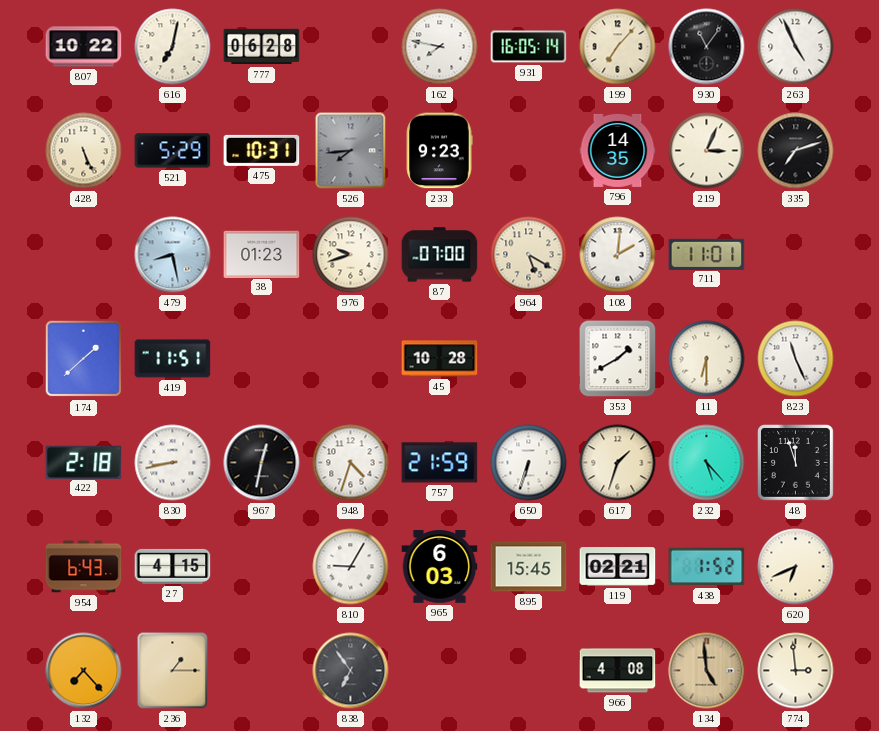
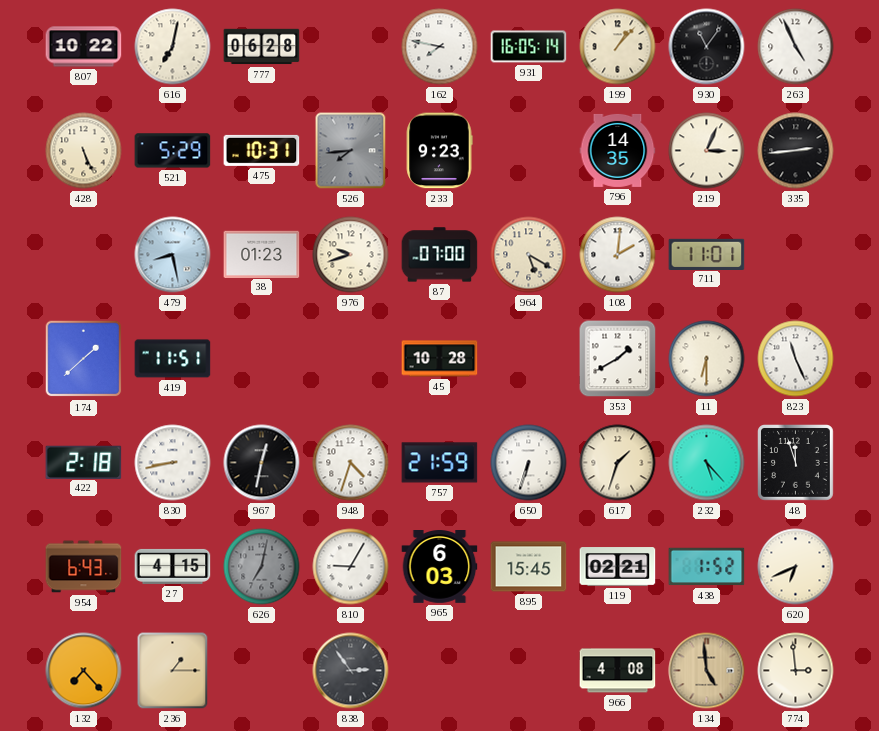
199: 7:07 -> 1:07
335: 7:12 -> 2:44
626: none -> 7:02
838: 6:54 -> 2:54
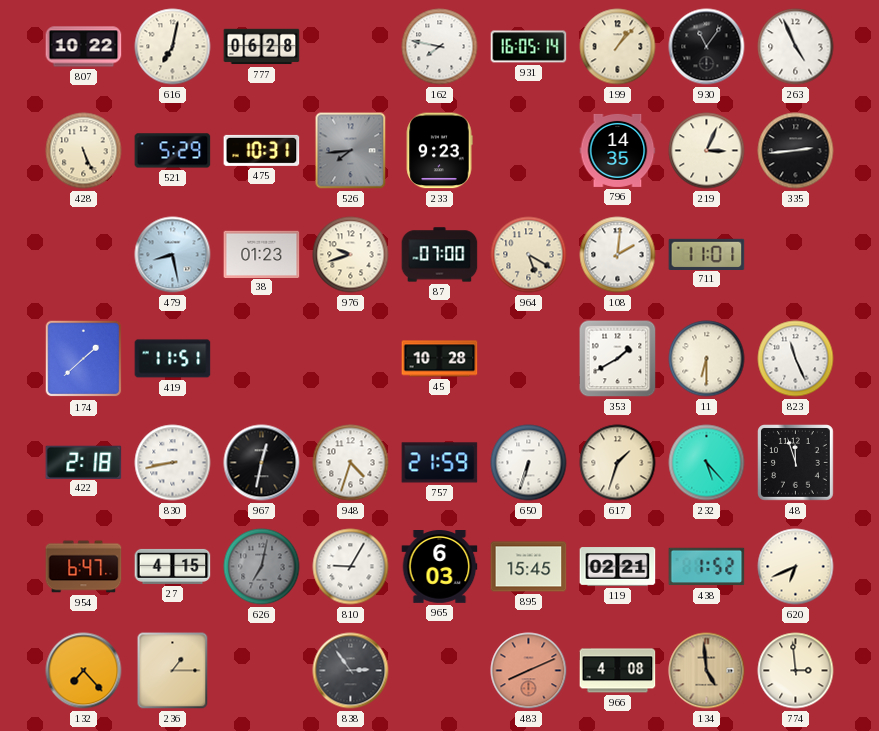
954: 6:43 -> 6:47
483: none -> 8:11
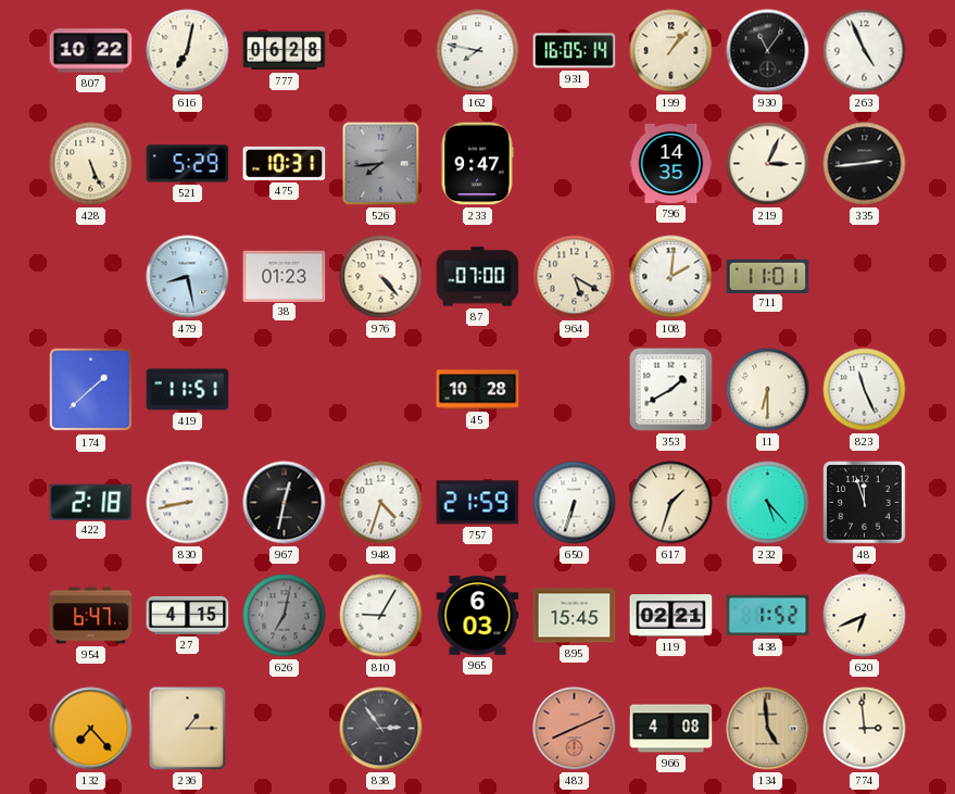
233: 9:23 -> 9:47
976: 9:42 -> 4:23
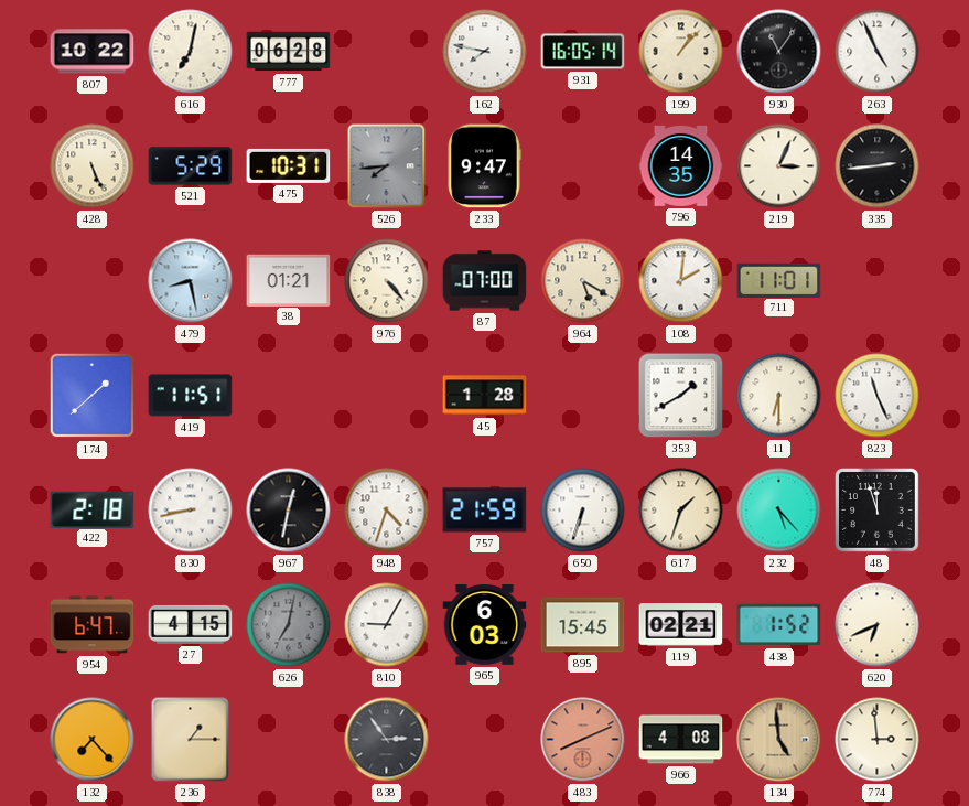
38: 01:23 -> 01:21
45: 10:28 -> 1:28
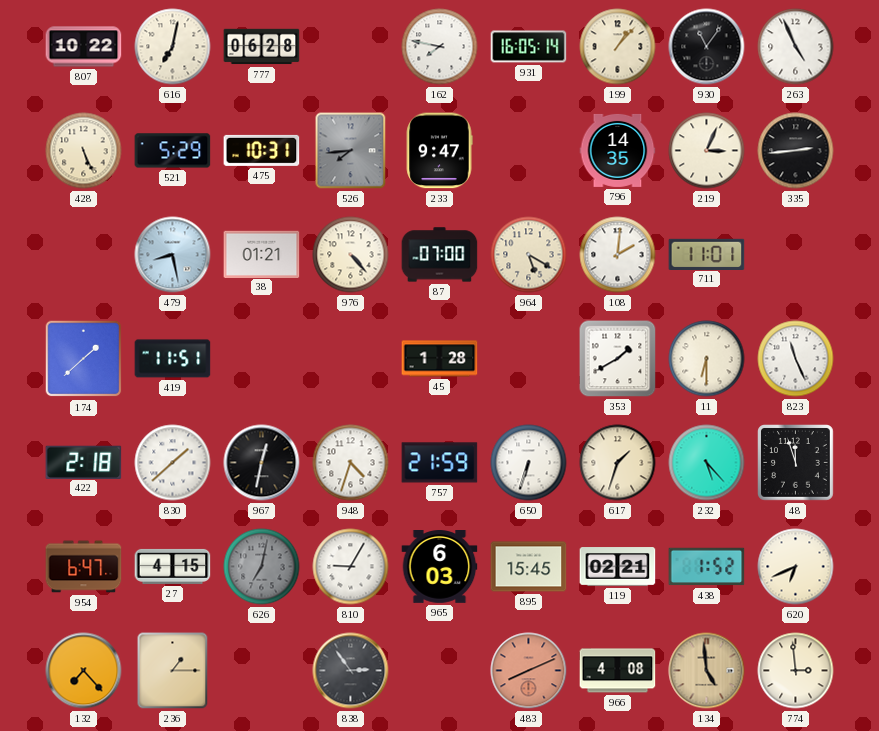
830: 8:43 -> 1:38
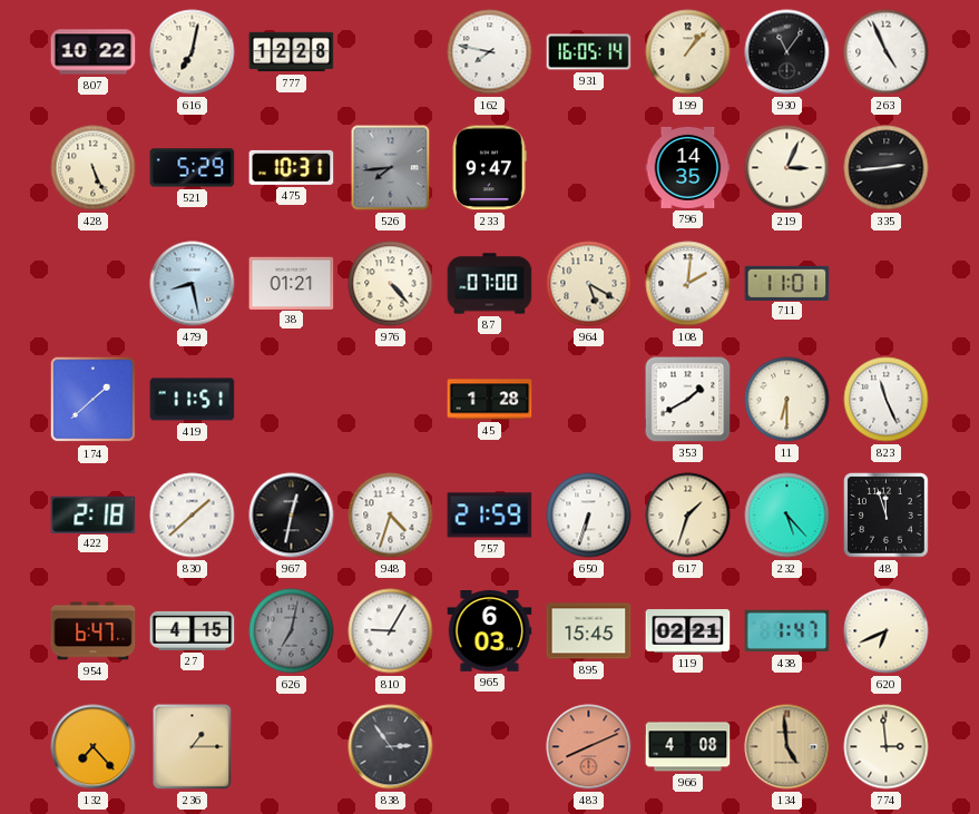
777: 06:28 -> 12:28
438: 1:52 -> 1:47
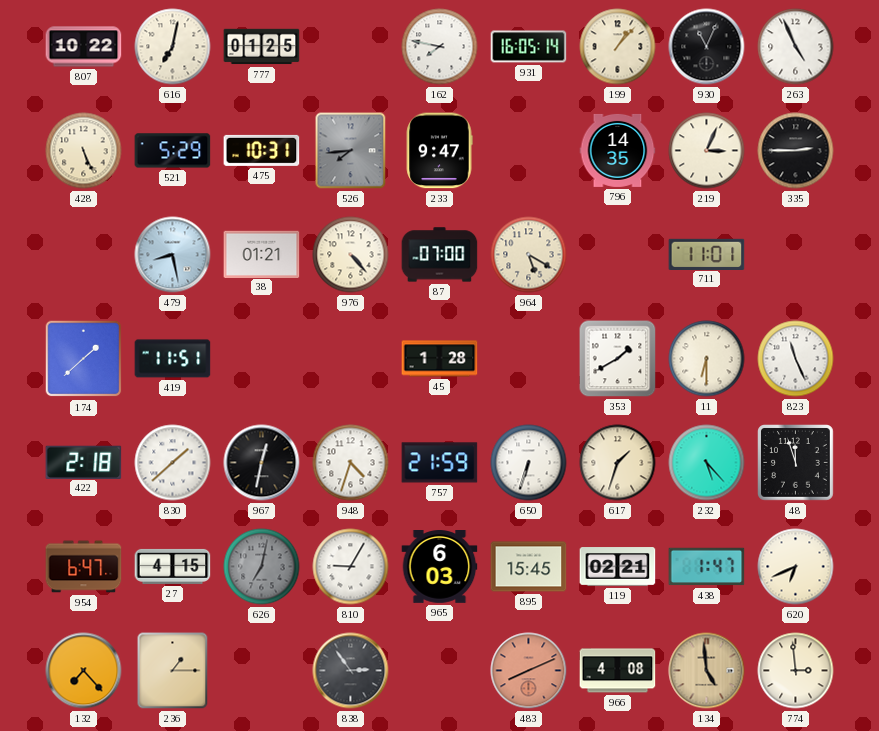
777: 12:28 -> 01:25
930: 11:06 -> 11:04
335: 2:44 -> 2:45
108: 2:01 -> none
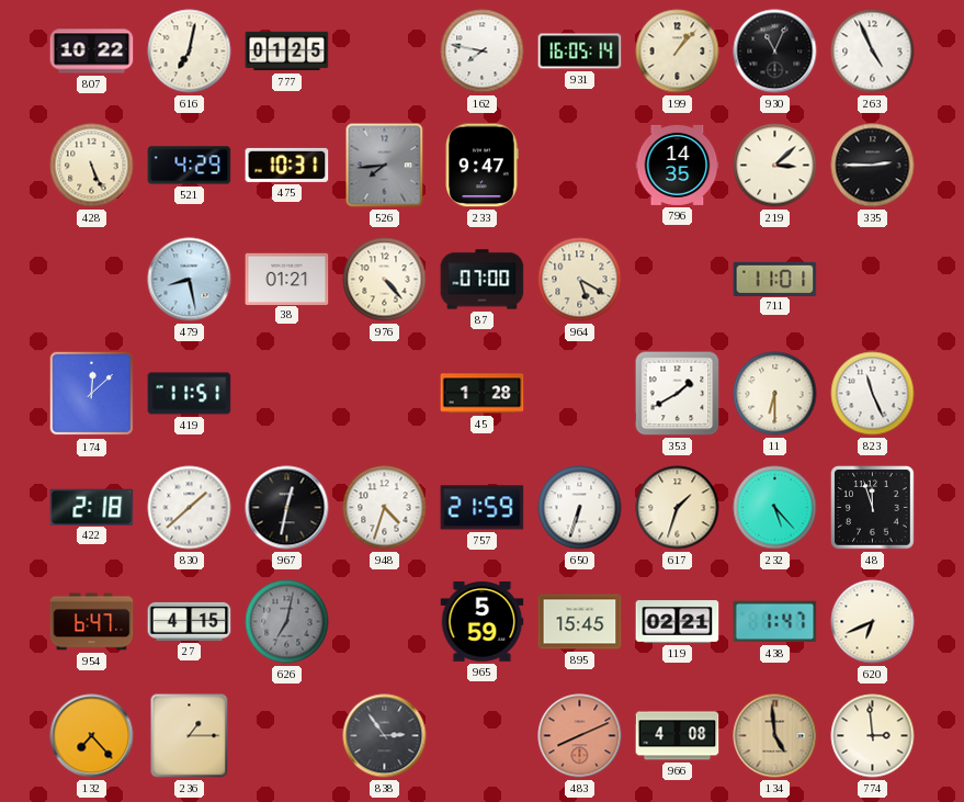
521: 5:29 -> 4:29
219: 3:04 -> 3:08
174: 1:38 -> 12:08
810: 9:05 -> none
965: 6:03 -> 5:59
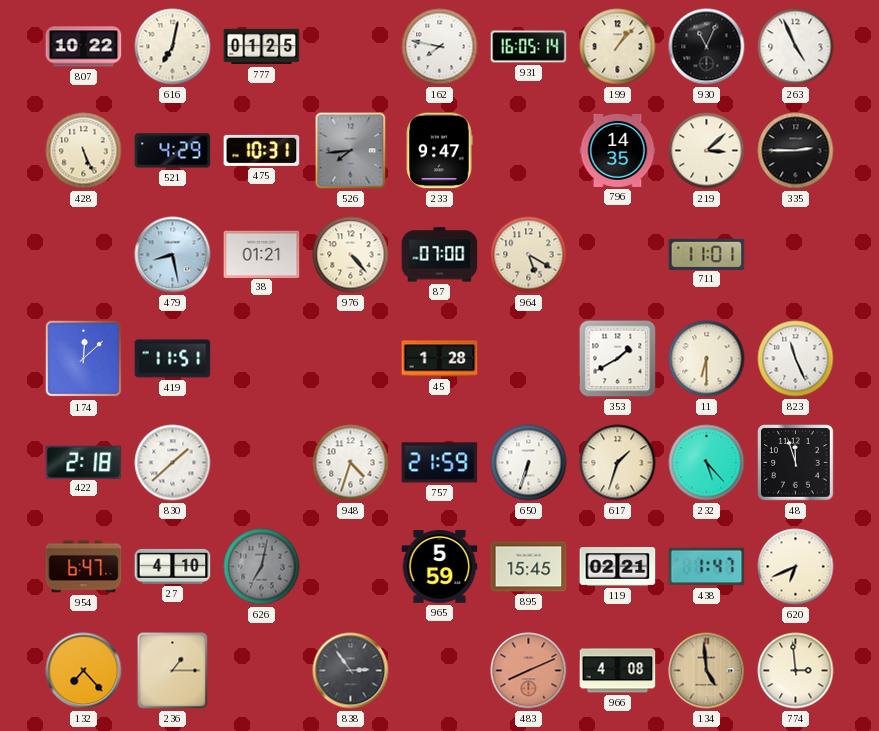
967: 12:32 -> none
27: 4:15 -> 4:10
